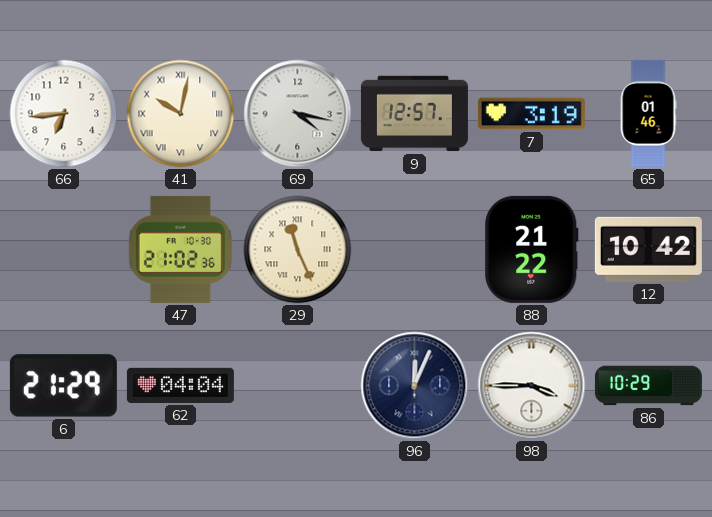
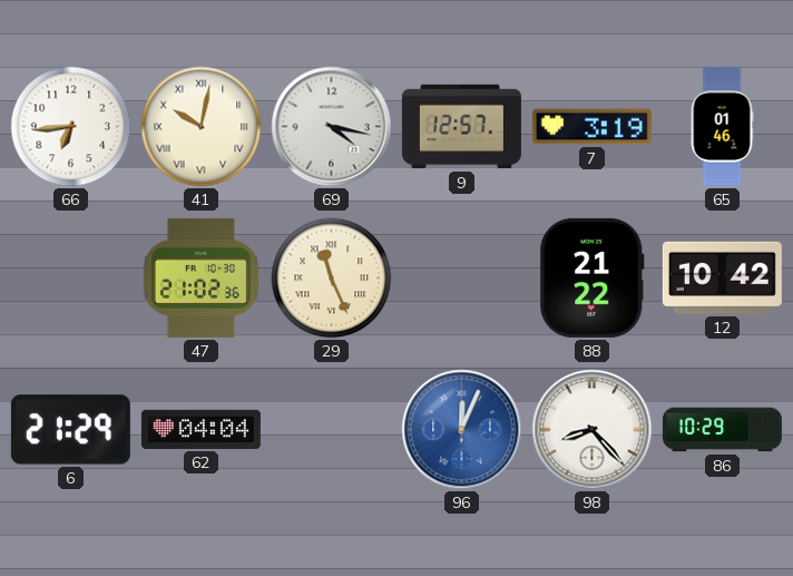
96 dial: navy -> blue
98: 3:45 -> 8:23
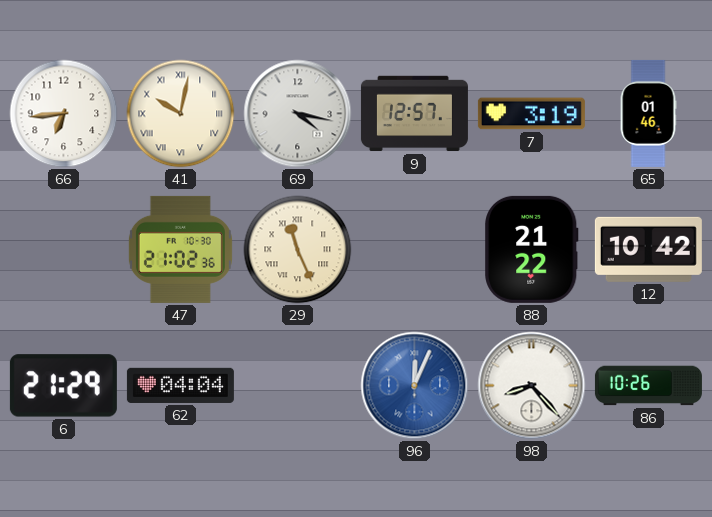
86: 10:29 -> 10:26
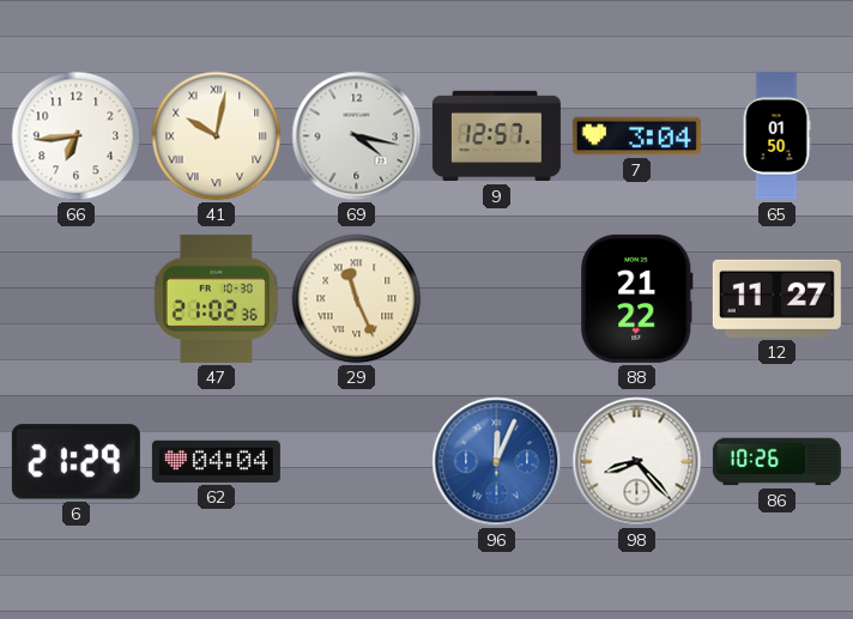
7: 3:19 -> 3:04
65: 01:46 -> 01:50
12: 10:42 -> 11:27
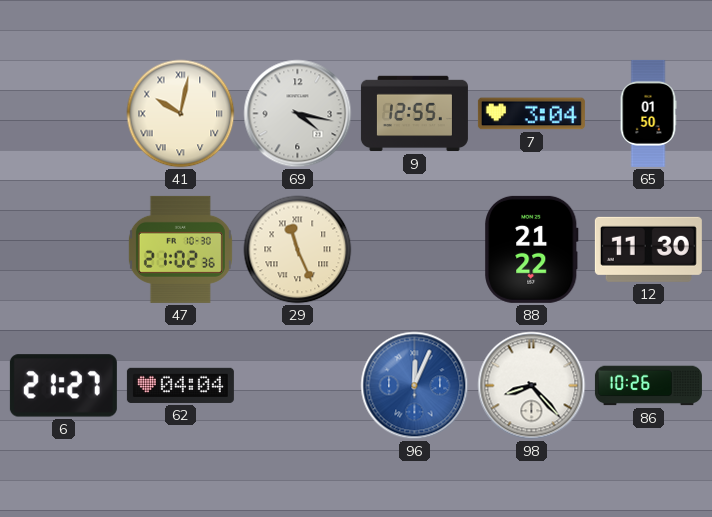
66: 6:44 -> none
9: 12:57 -> 12:55
12: 11:27 -> 11:30
6: 21:29 -> 21:27
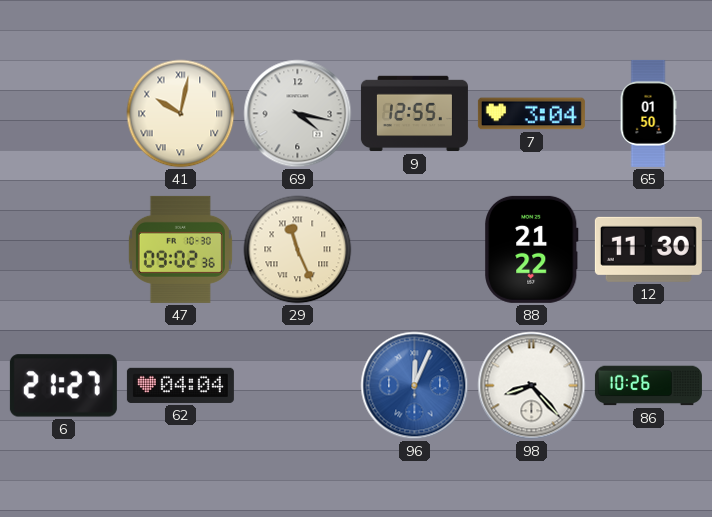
47: 21:02 -> 09:02
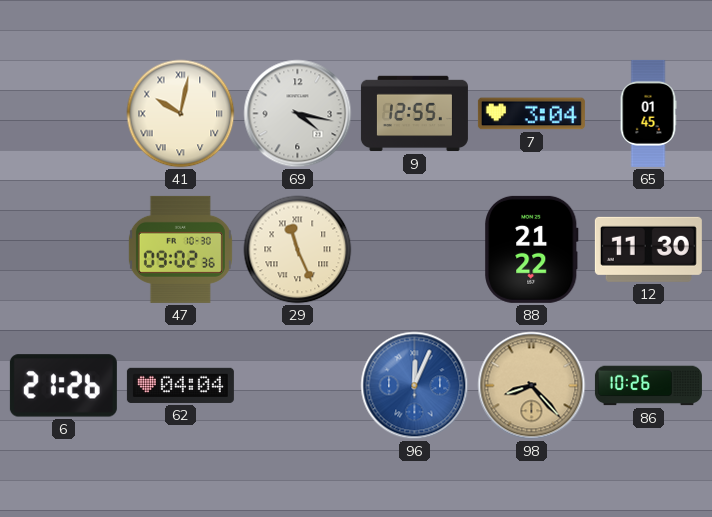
65: 01:50 -> 01:45
6: 21:27 -> 21:26
98 dial: white -> champagne
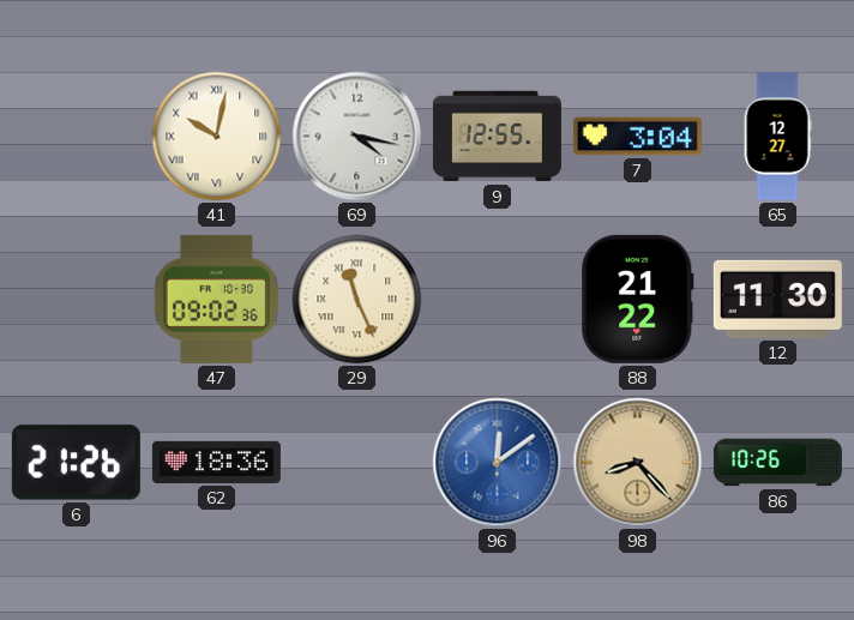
65: 01:45 -> 12:27
62: 04:04 -> 18:36
96: 12:04 -> 12:09
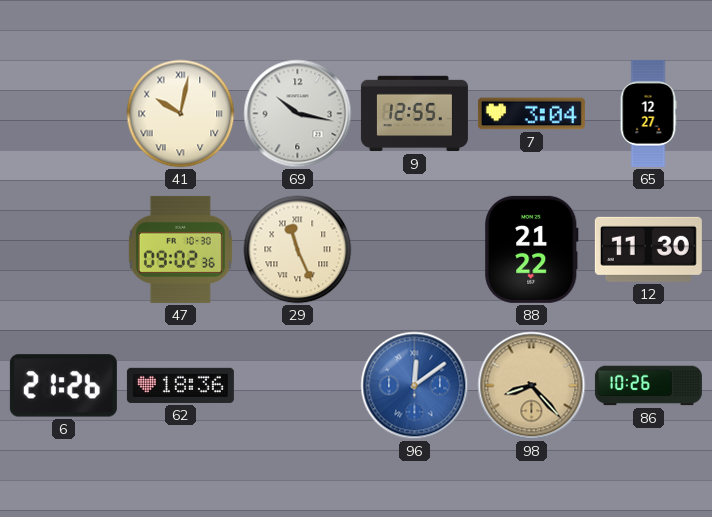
69: 4:17 -> 10:17
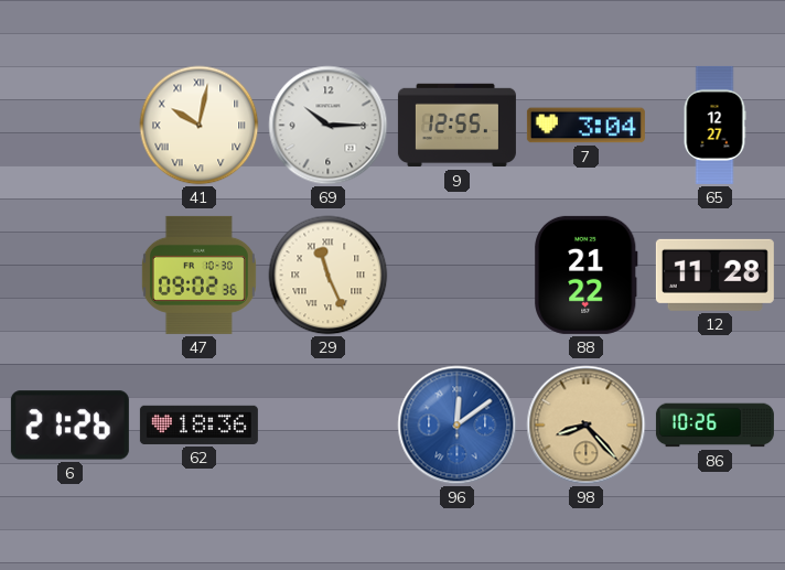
69: 10:17 -> 10:15
12: 11:30 -> 11:28
